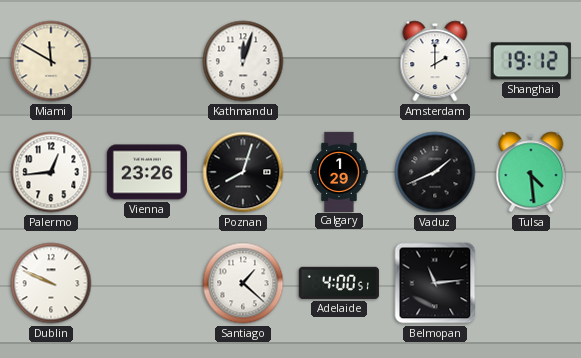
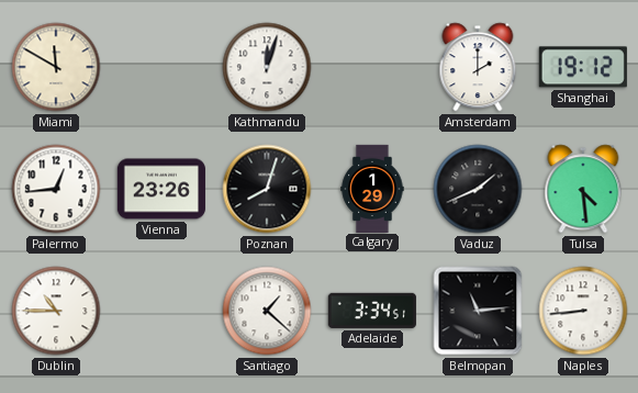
Dublin: 9:49 -> 10:45
Adelaide: 4:00 -> 3:34
Naples: none -> 8:44
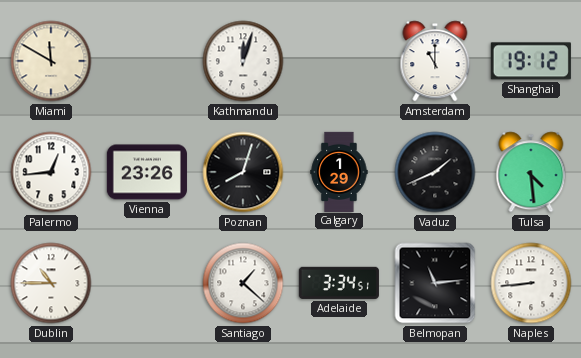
Amsterdam: 2:00 -> 11:00
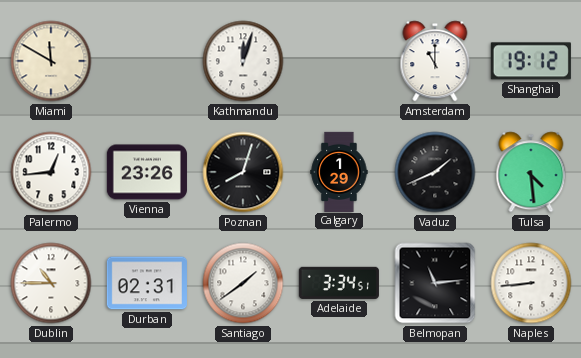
Durban: none -> 02:31
Santiago: 1:22 -> 1:39
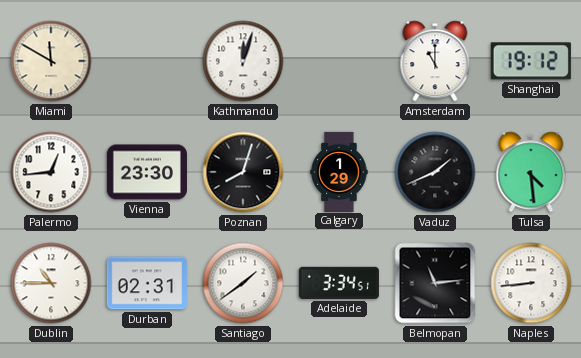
Vienna: 23:26 -> 23:30
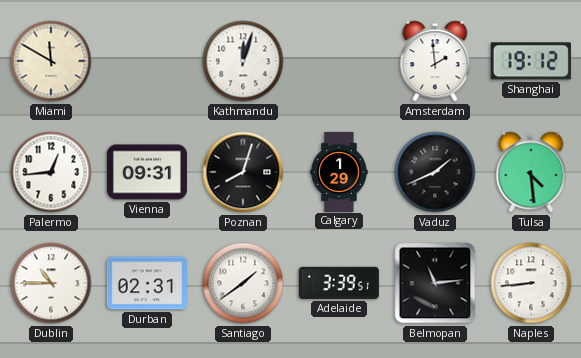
Amsterdam: 11:00 -> 1:59
Vienna: 23:30 -> 09:31
Adelaide: 3:34 -> 3:39
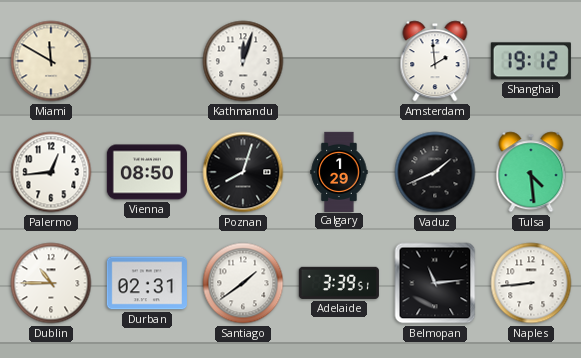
Vienna: 09:31 -> 08:50
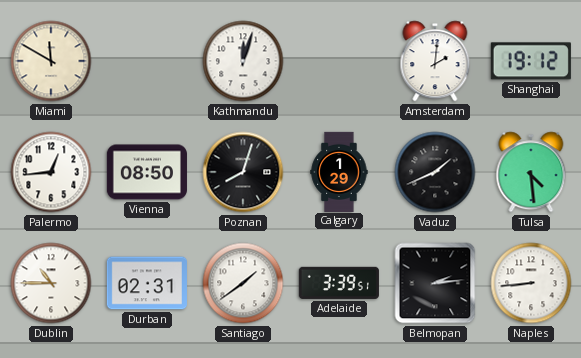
Amsterdam: 1:59 -> 2:01
Belmopan: 11:14 -> 2:14
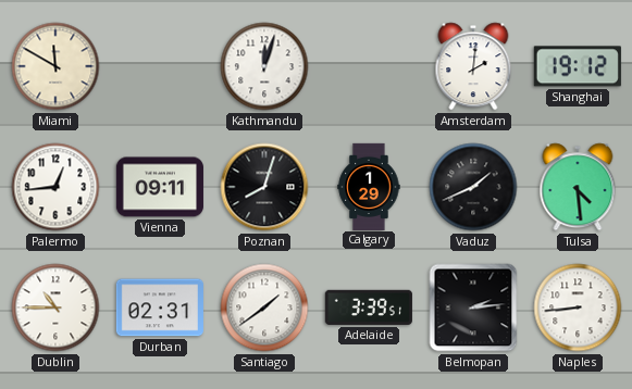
Vienna: 08:50 -> 09:11
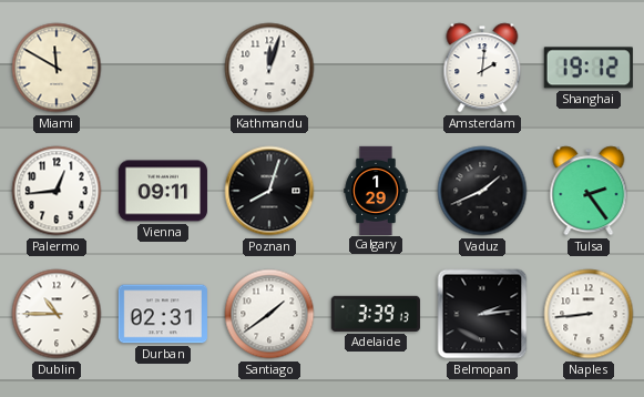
Tulsa: 4:29 -> 2:24
Adelaide: 3:39:51 -> 3:39:13
